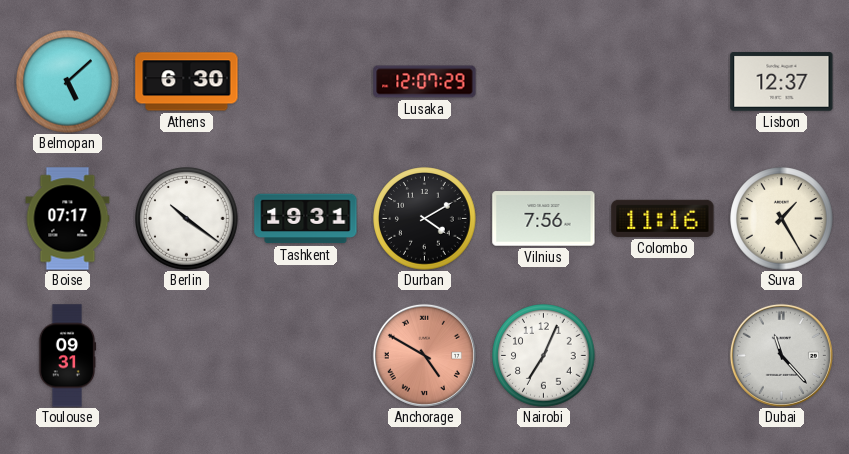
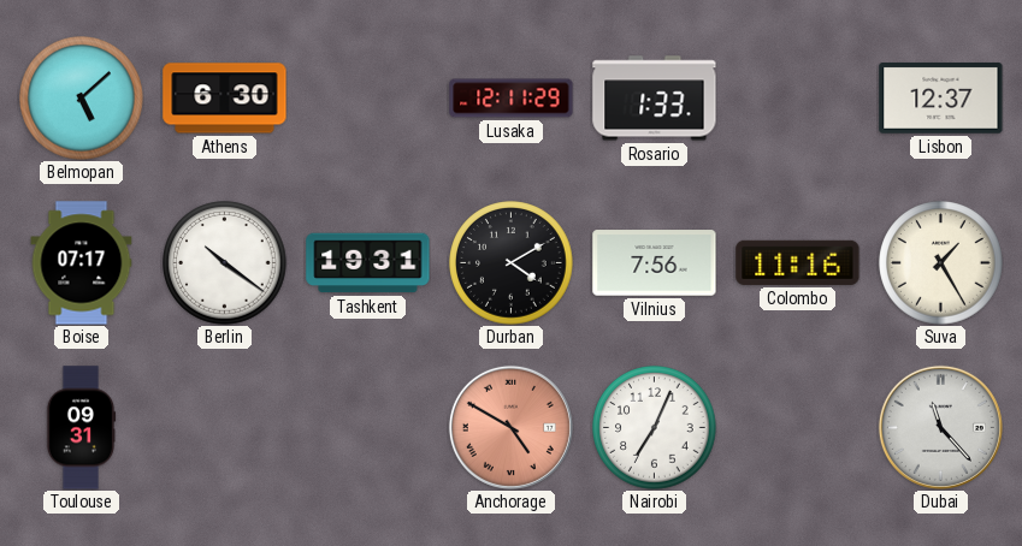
Lusaka: 12:07 -> 12:11
Rosario: none -> 1:33
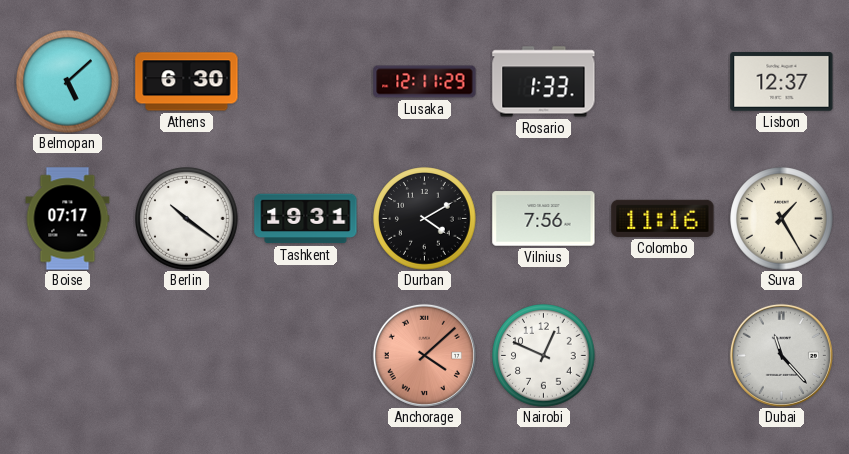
Toulouse: 09:31 -> none
Anchorage: 4:50 -> 4:08
Nairobi: 7:04 -> 12:49
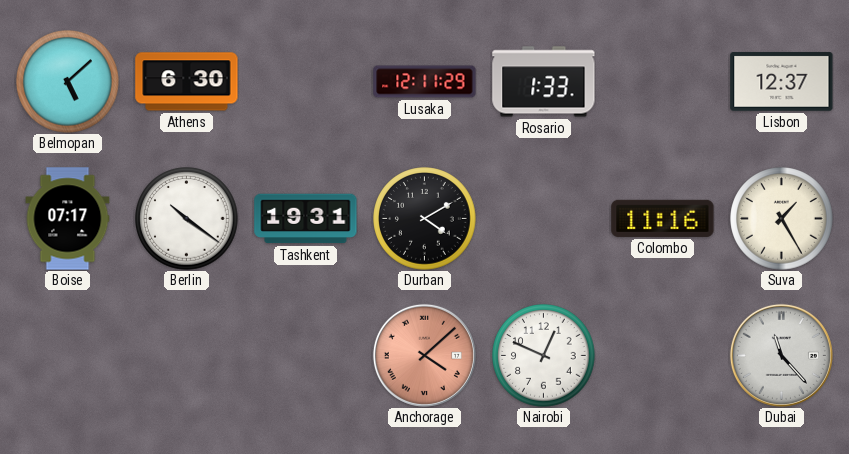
Vilnius: 7:56 -> none
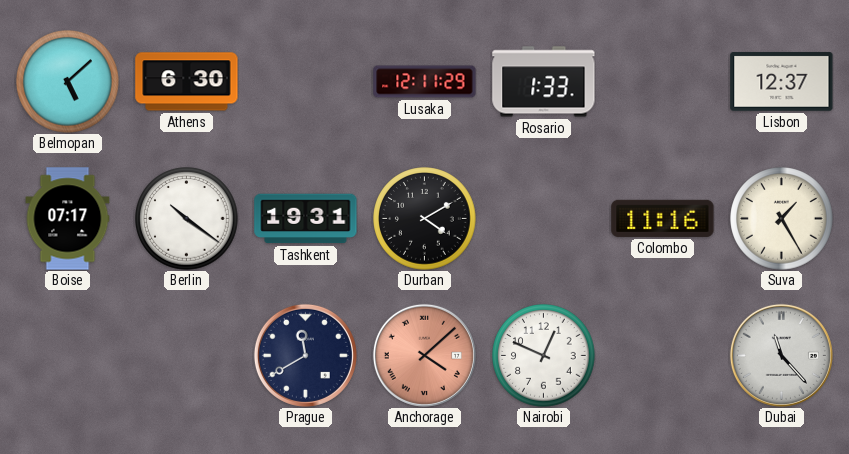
Prague: none -> 11:40
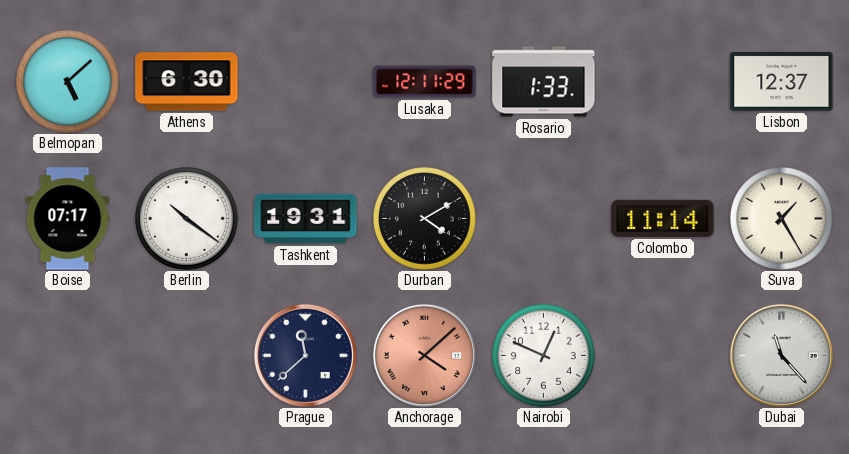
Colombo: 11:16 -> 11:14
Prague: 11:40 -> 11:38
